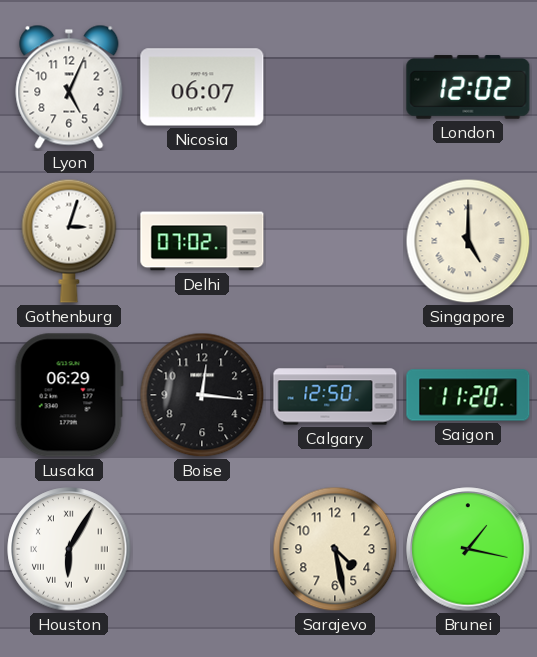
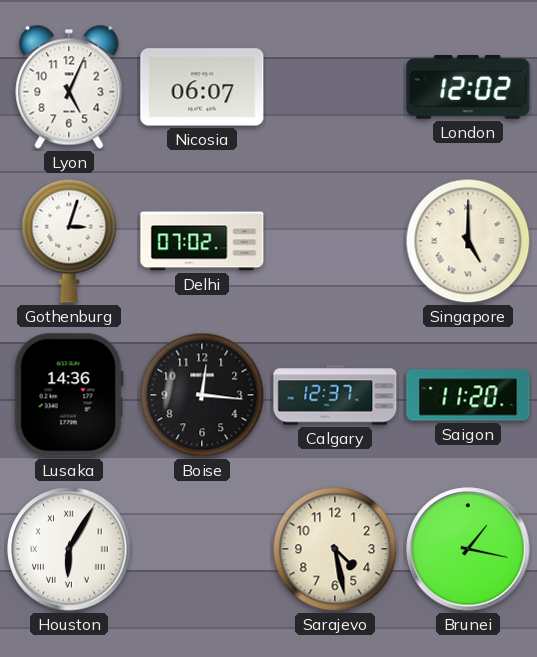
Lusaka: 06:29 -> 14:36
Calgary: 12:50 -> 12:37
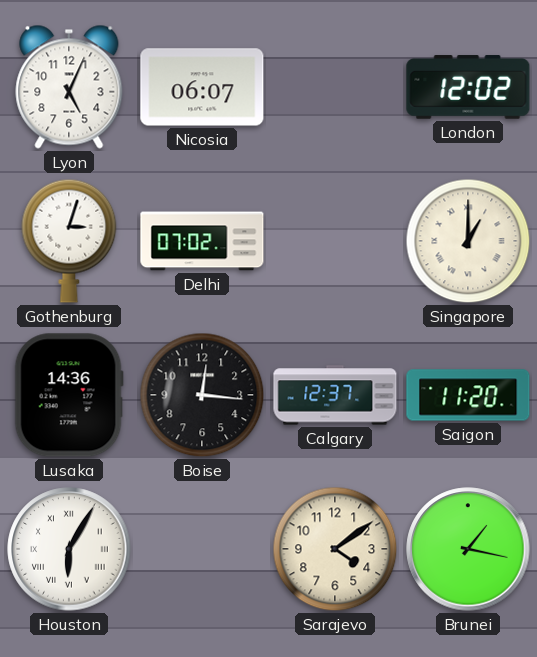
Singapore: 5:00 -> 1:00
Sarajevo: 4:28 -> 4:09
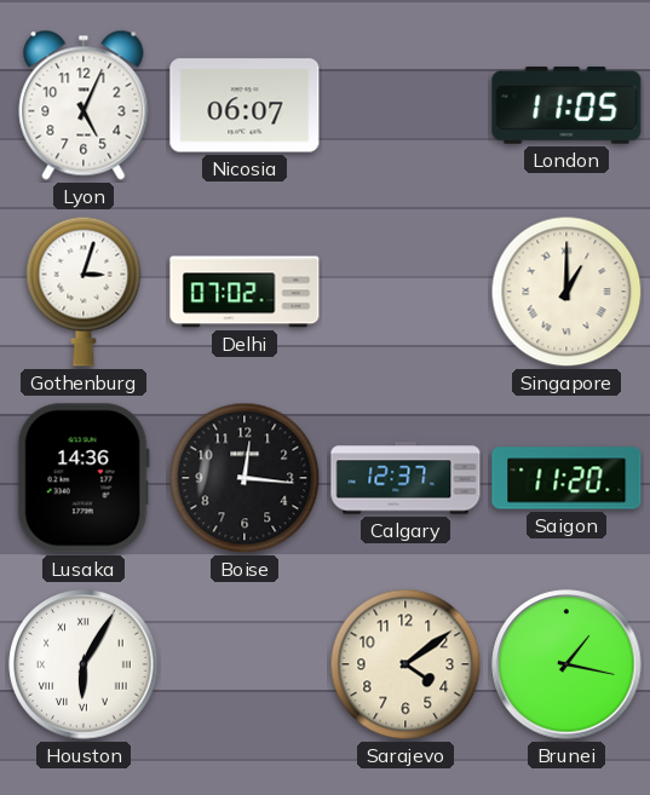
London: 12:02 -> 11:05
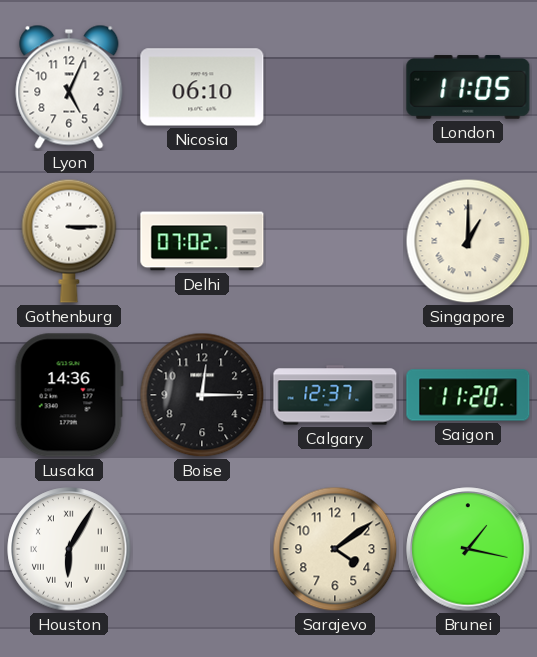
Nicosia: 06:07 -> 06:10
Gothenburg: 3:03 -> 3:15
Boise: 12:16 -> 12:15
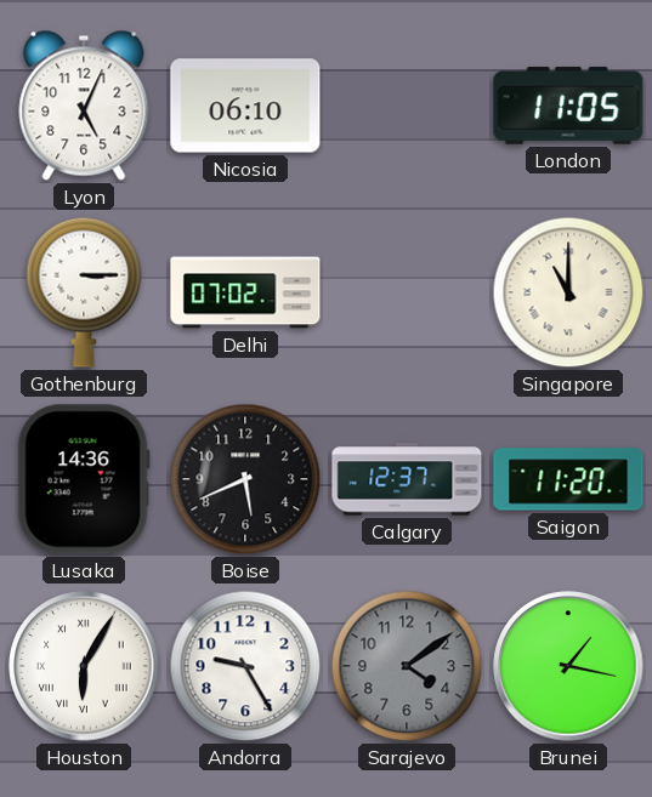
Singapore: 1:00 -> 11:00
Boise: 12:15 -> 5:41
Andorra: none -> 9:25
Sarajevo dial: cream -> grey
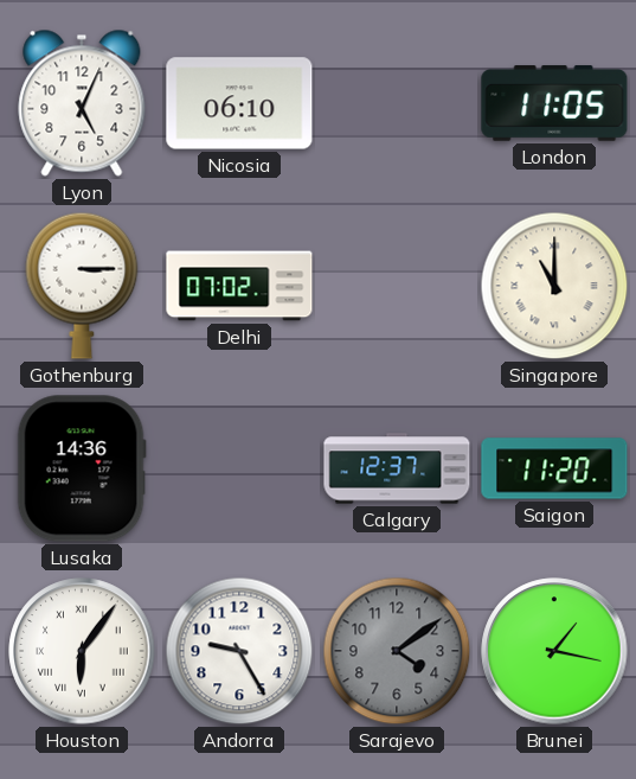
Boise: 5:41 -> none
Houston: 6:05 -> 6:06
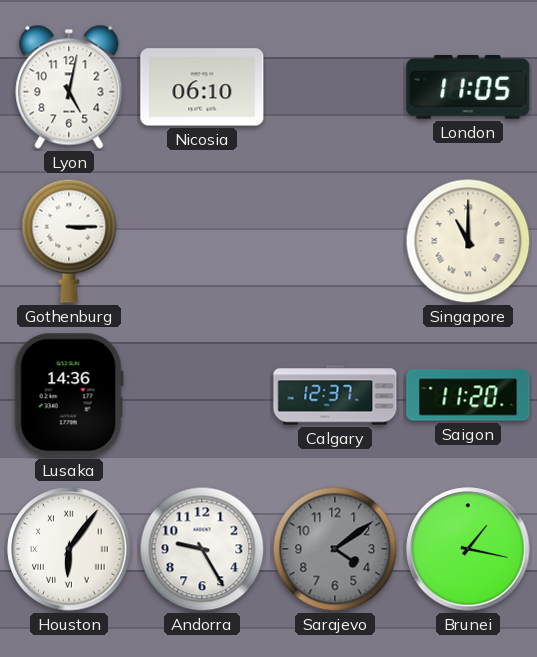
Lyon: 5:04 -> 5:02
Delhi: 07:02 -> none
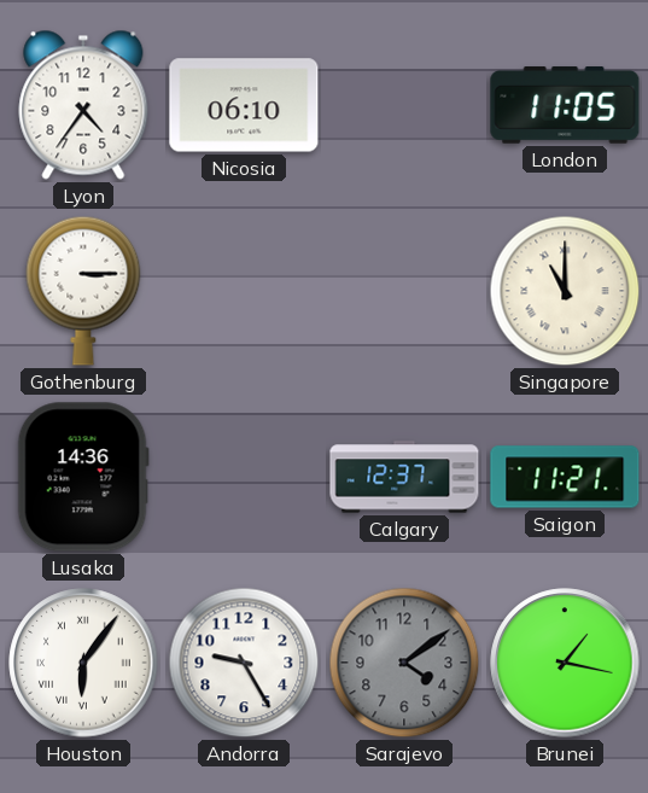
Lyon: 5:02 -> 4:36
Saigon: 11:20 -> 11:21
